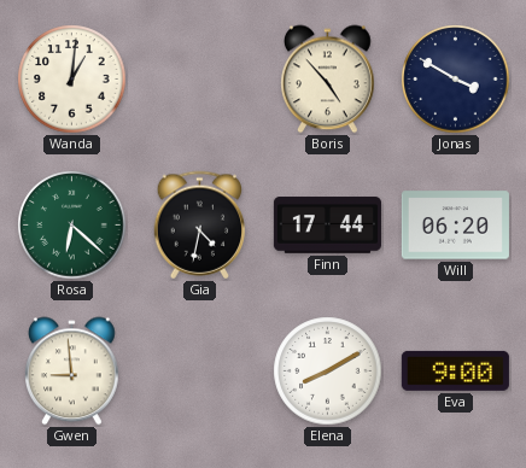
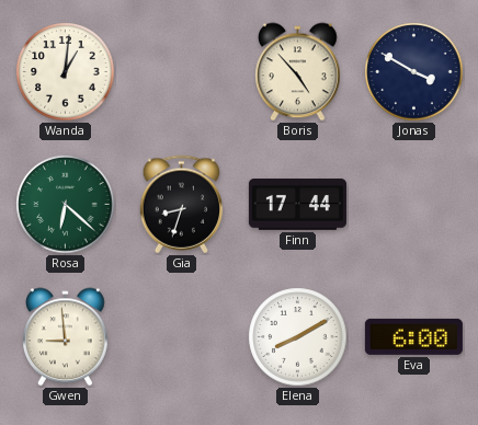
Gia: 4:32 -> 8:33
Will: 06:20 -> none
Eva: 9:00 -> 6:00
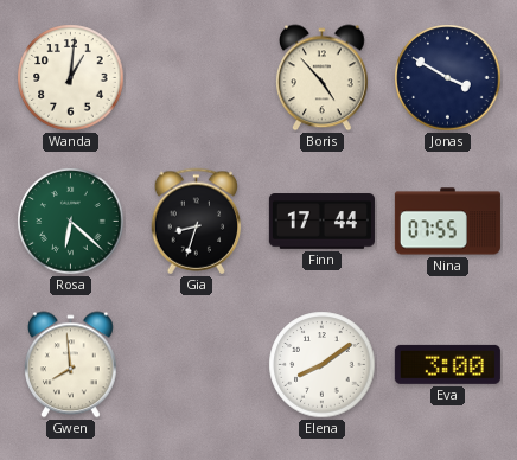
Nina: none -> 07:55
Gwen: 8:59 -> 7:59
Elena: 8:10 -> 8:09
Eva: 6:00 -> 3:00
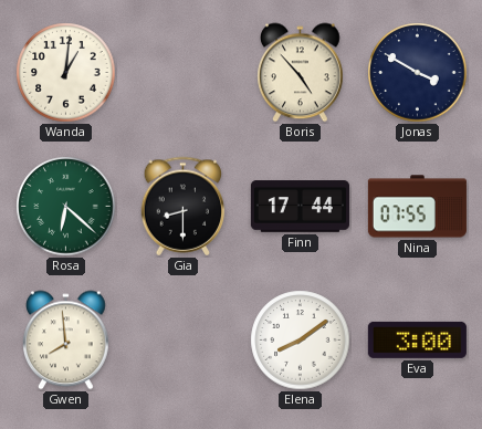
Gia: 8:33 -> 8:30
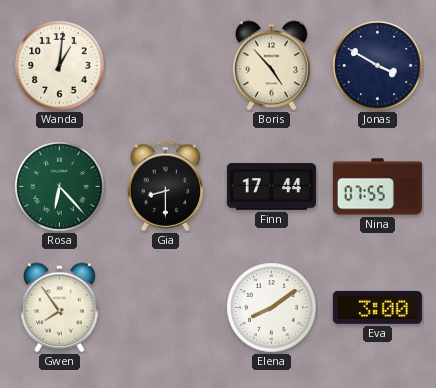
Rosa: 6:22 -> 6:23
Gwen: 7:59 -> 7:54
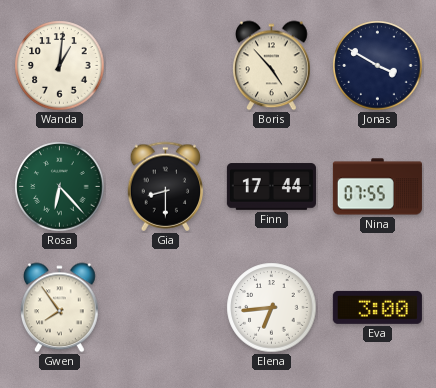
Elena: 8:09 -> 6:44
